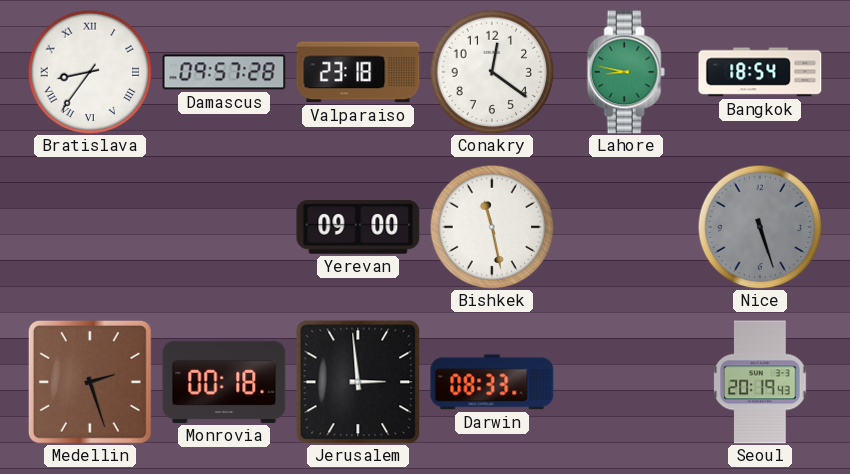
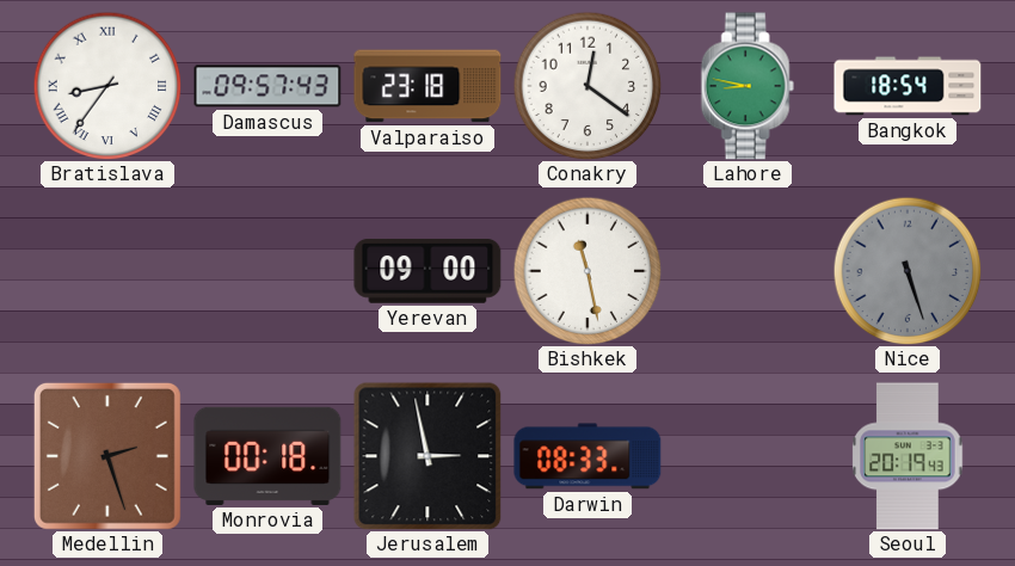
Damascus: 09:57:28 -> 09:57:43
Jerusalem: 2:59 -> 2:58
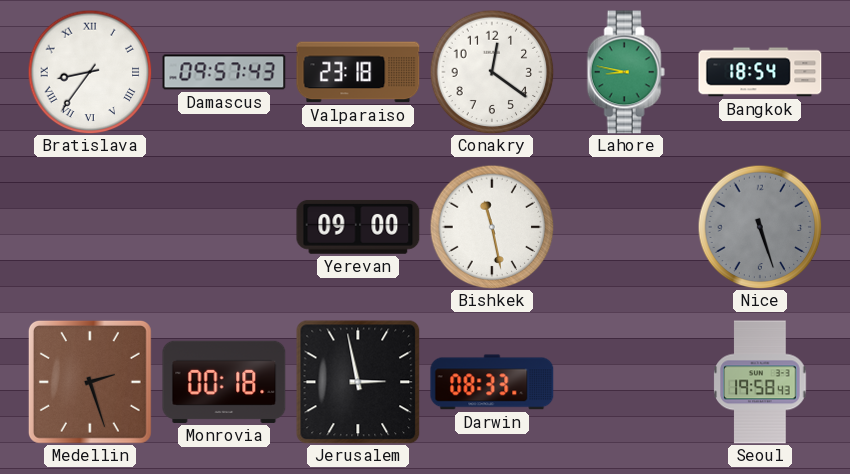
Seoul: 20:19 -> 19:58
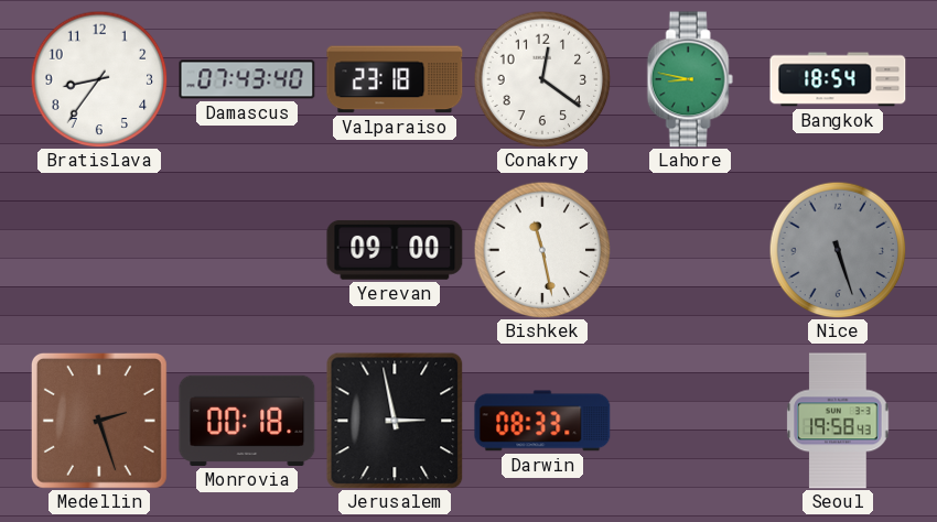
Bratislava numerals: Roman -> Arabic
Damascus: 09:57 -> 07:43
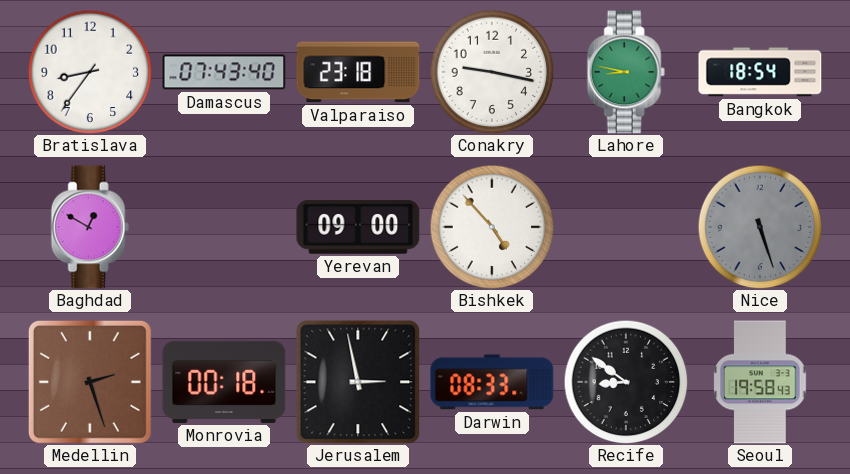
Conakry: 12:21 -> 9:17
Baghdad: none -> 12:50
Bishkek: 11:28 -> 4:53
Recife: none -> 8:51
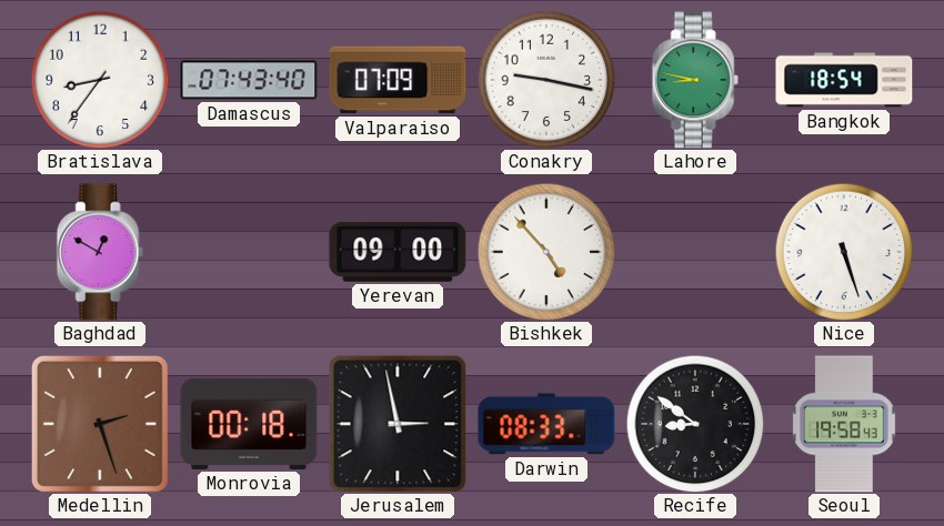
Valparaiso: 23:18 -> 07:09
Nice dial: grey -> white
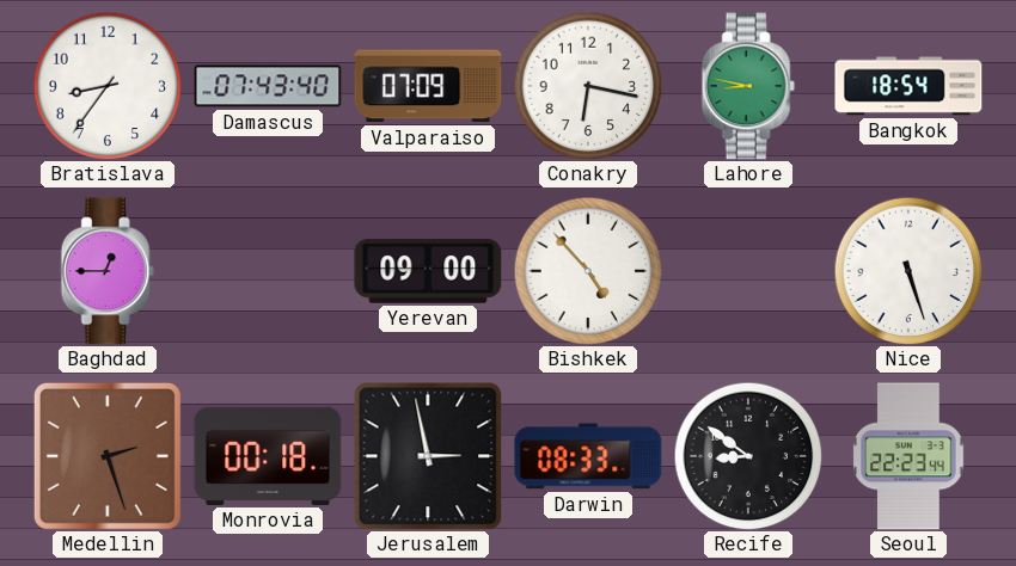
Conakry: 9:17 -> 6:17
Baghdad: 12:50 -> 12:45
Seoul: 19:58 -> 22:23
